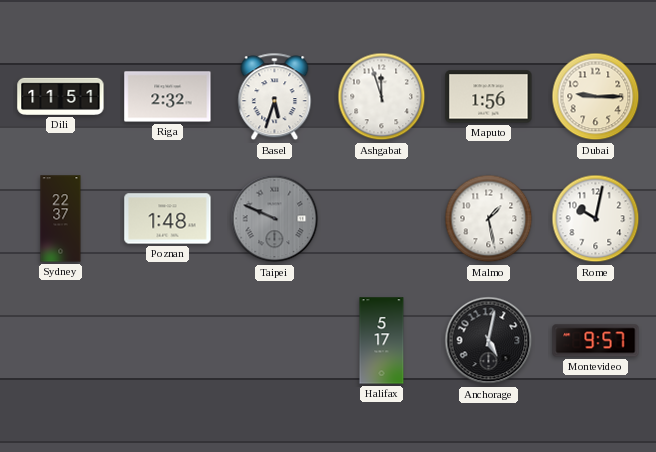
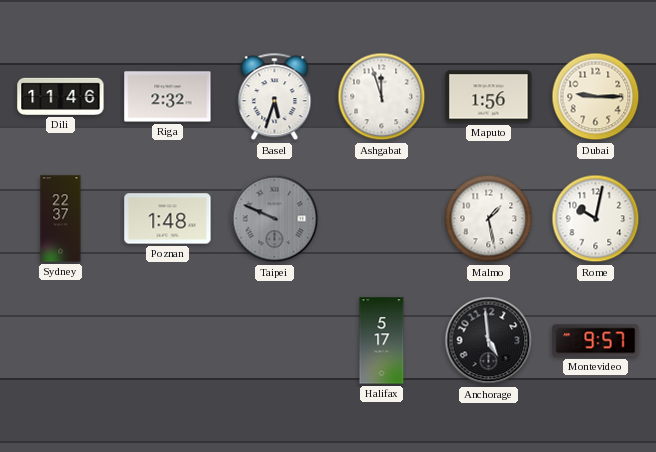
Dili: 11:51 -> 11:46
Anchorage: 5:02 -> 4:59
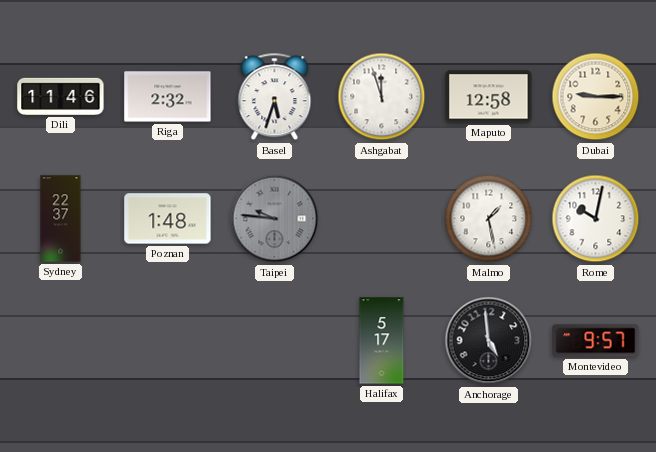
Maputo: 1:56 -> 12:58
Taipei: 9:49 -> 9:46
